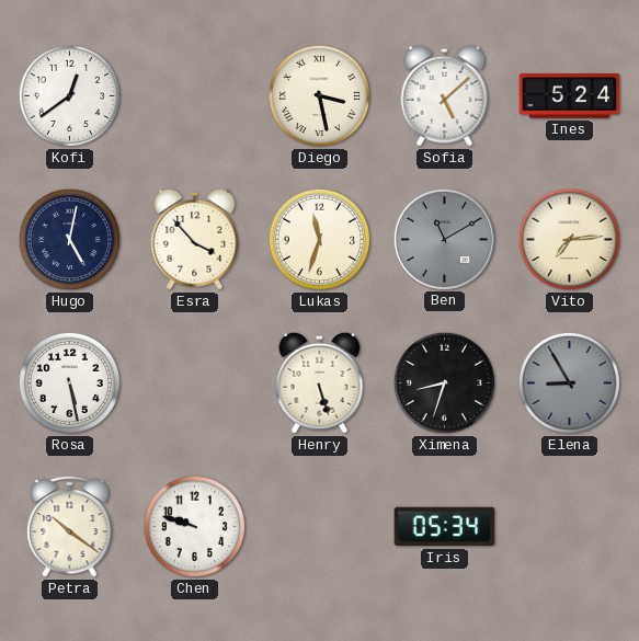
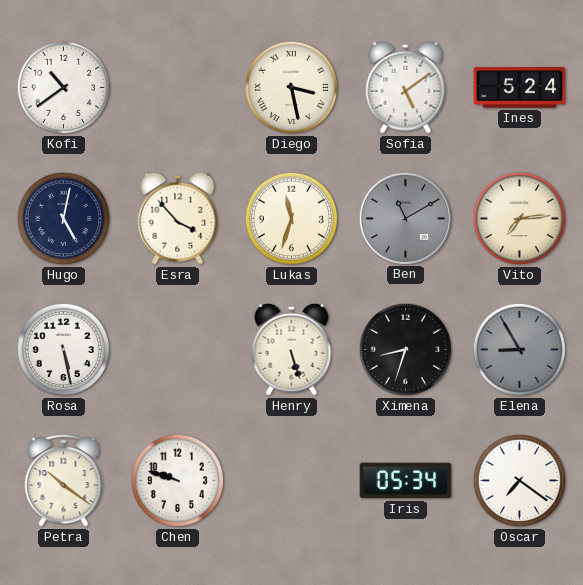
Kofi: 12:39 -> 10:39
Sofia: 5:08 -> 5:09
Oscar: none -> 7:21
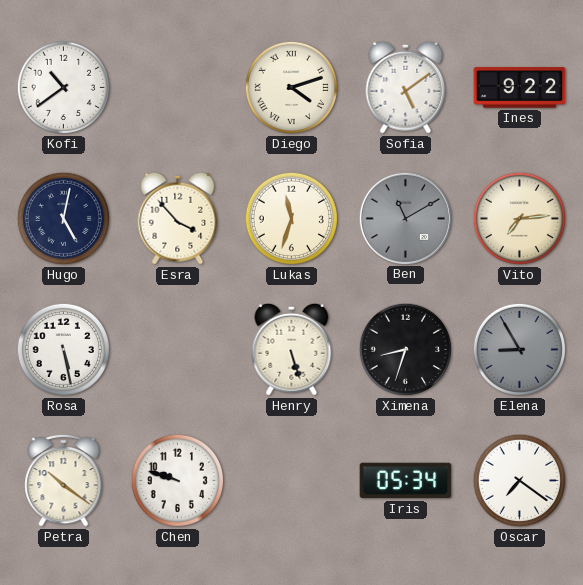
Diego: 3:28 -> 4:12
Ines: 5:24 -> 9:22
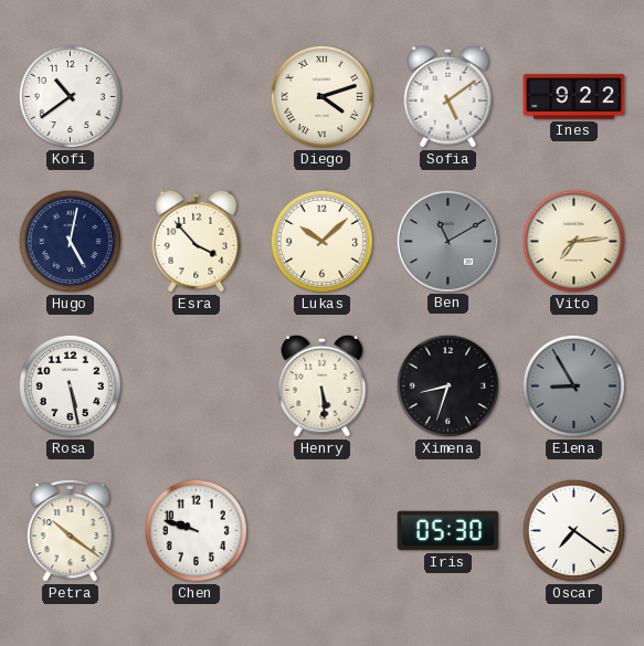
Lukas: 11:33 -> 10:08
Henry: 5:27 -> 5:29
Iris: 05:34 -> 05:30
